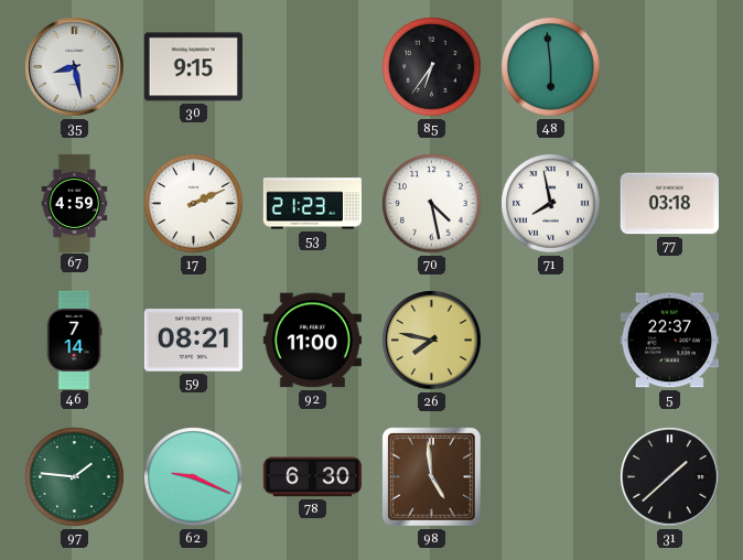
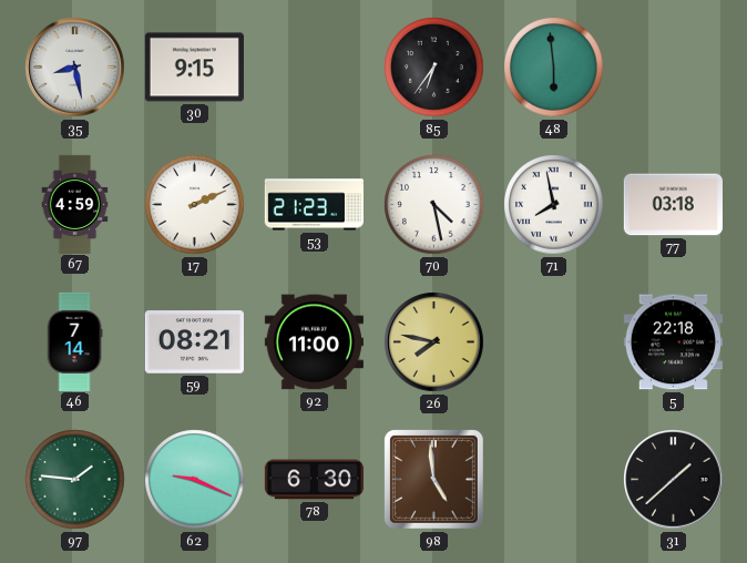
5: 22:37 -> 22:18
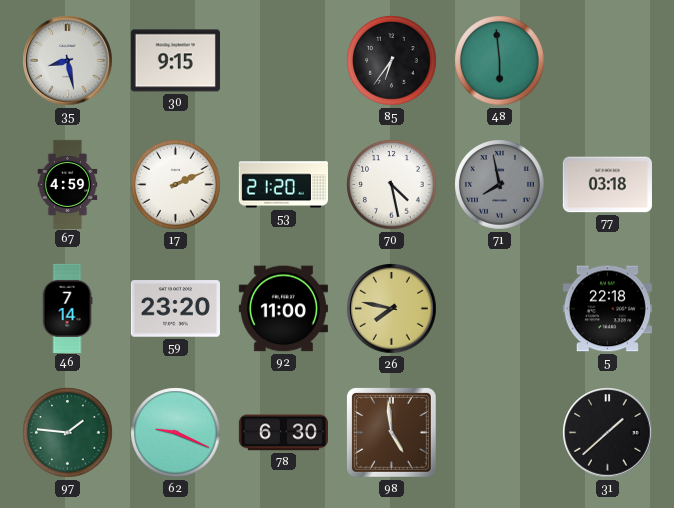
53: 21:23 -> 21:20
71 dial: white -> grey
59: 08:21 -> 23:20
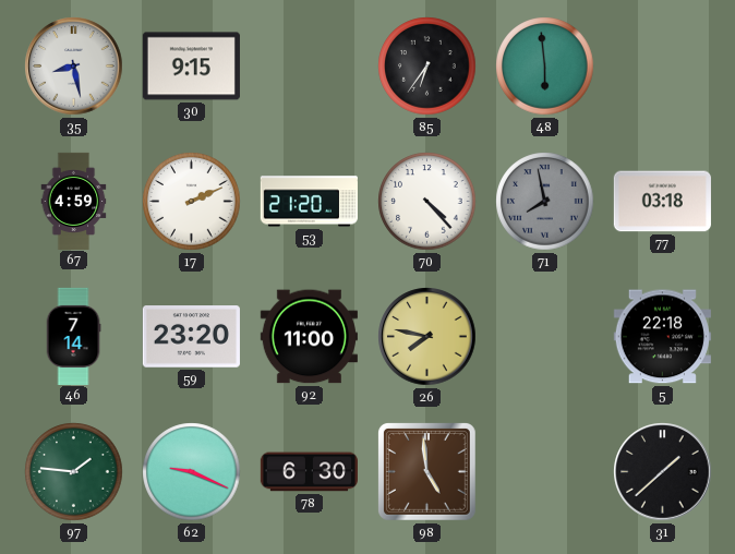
70: 4:28 -> 4:23
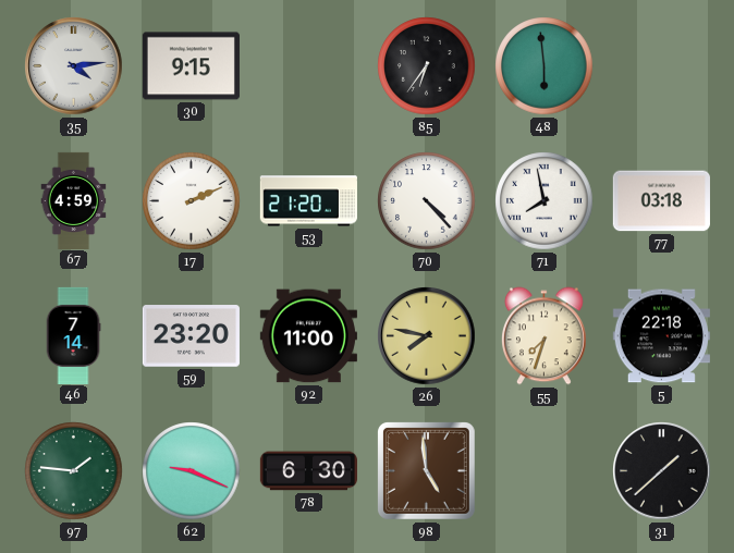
35: 8:28 -> 4:14
71 dial: grey -> white
55: none -> 7:33
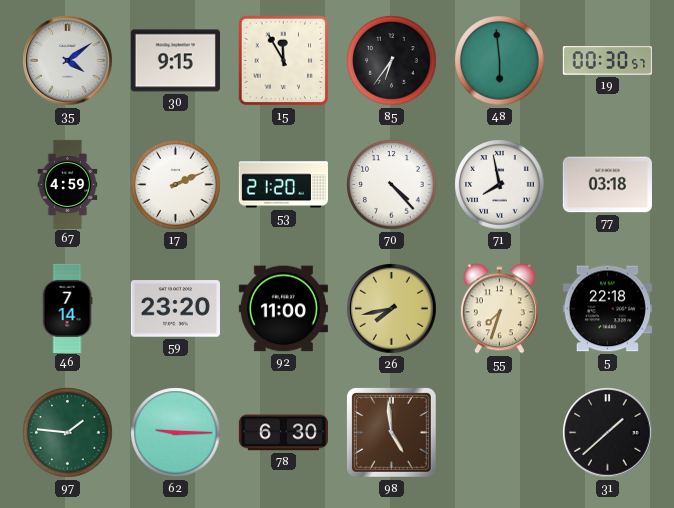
35: 4:14 -> 4:09
15: none -> 11:55
19: none -> 00:30
26: 7:47 -> 7:43
62: 9:19 -> 9:15
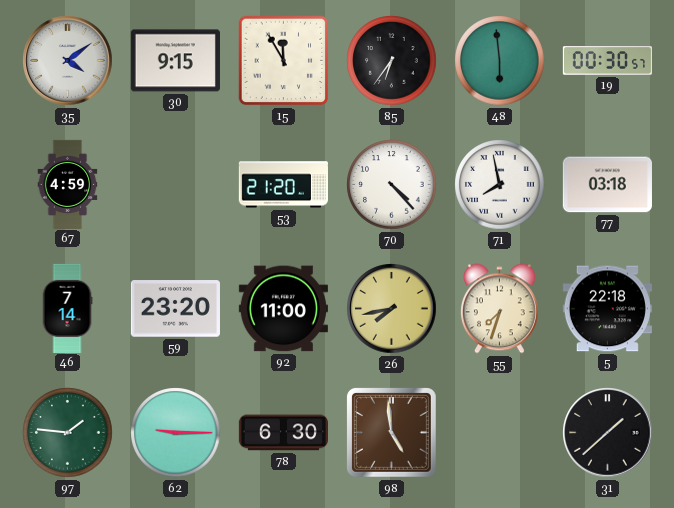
17: 2:11 -> none
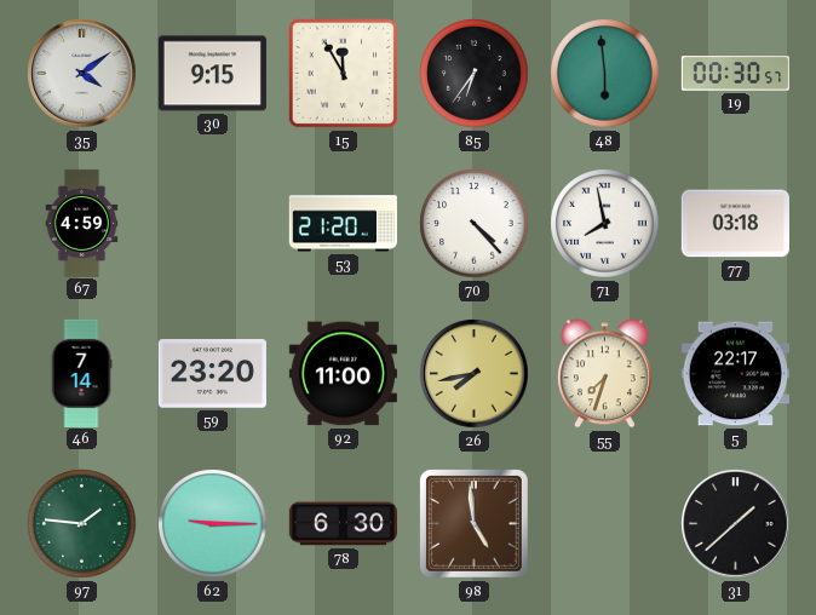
5: 22:18 -> 22:17
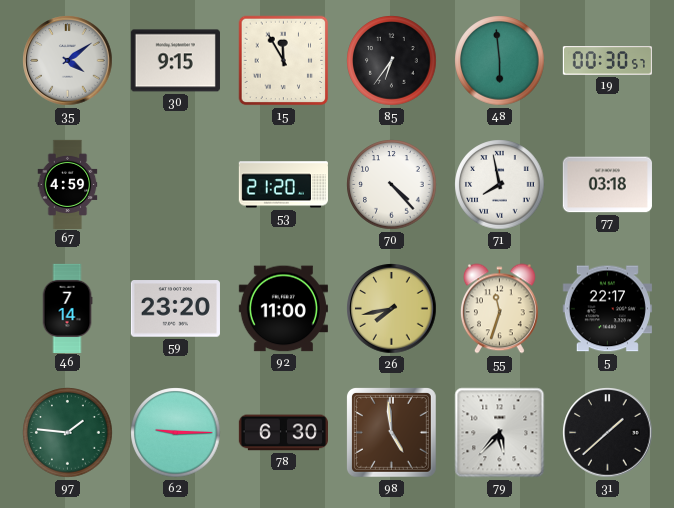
55: 7:33 -> 11:33
79: none -> 5:37
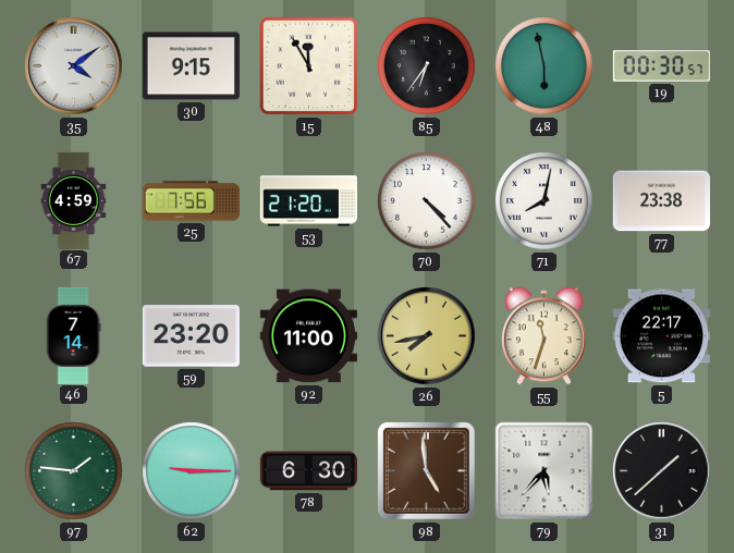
48: 5:59 -> 5:58
25: none -> 7:56
71: 7:58 -> 8:02
77: 03:18 -> 23:38
